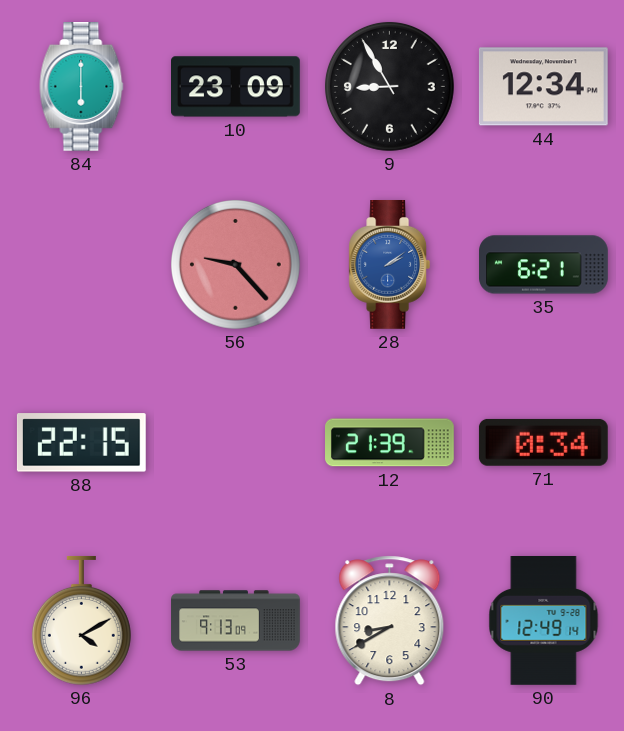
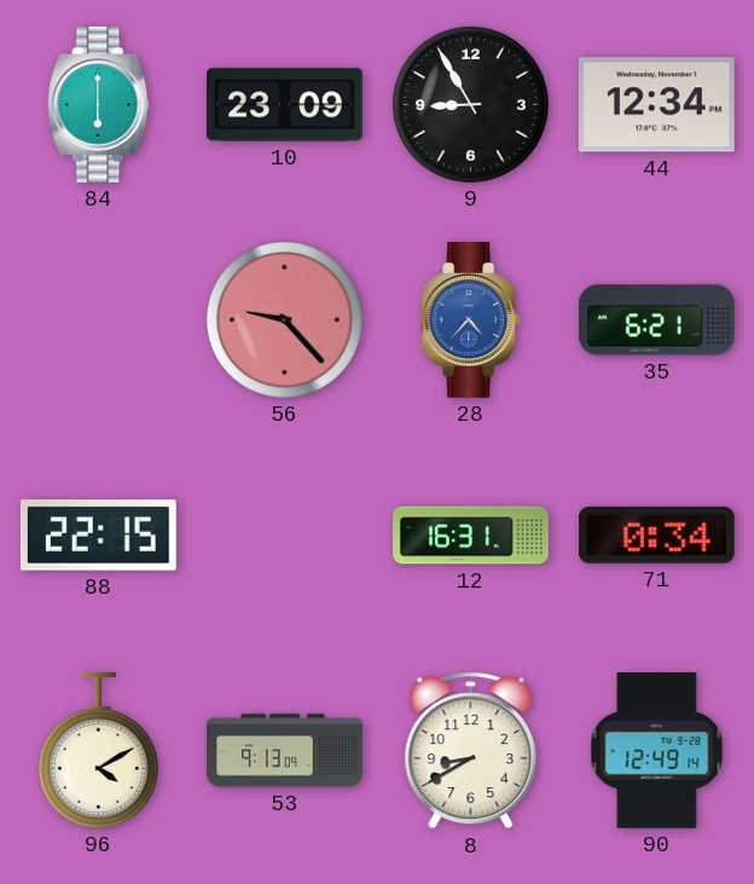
28: 2:09 -> 4:37
12: 21:39 -> 16:31
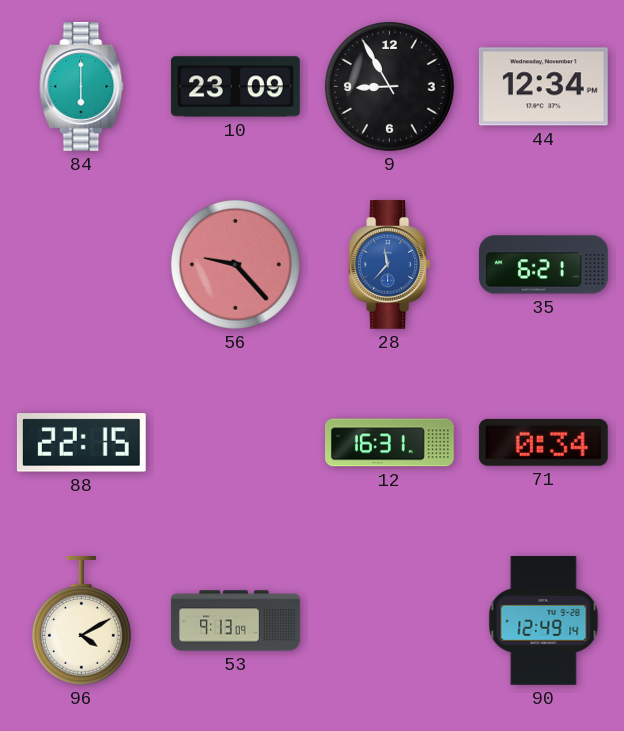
28: 4:37 -> 11:37
8: 8:40 -> none
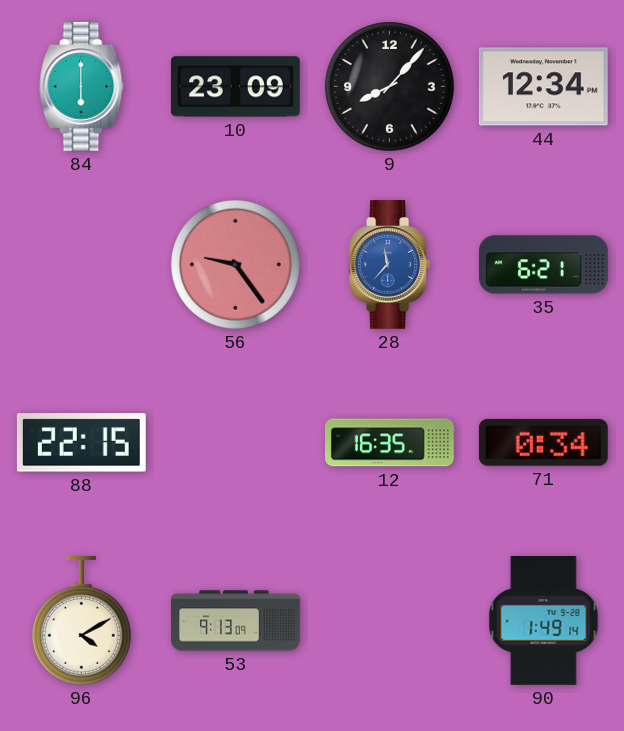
9: 8:55 -> 8:07
56: 9:23 -> 9:24
12: 16:31 -> 16:35
90: 12:49 -> 1:49
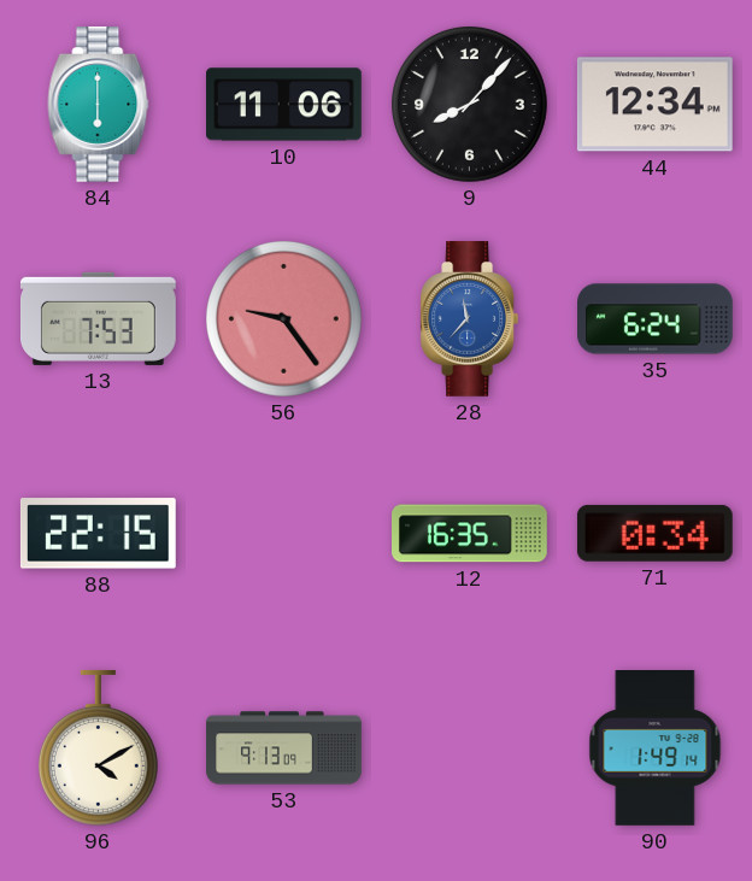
10: 23:09 -> 11:06
13: none -> 7:53
35: 6:21 -> 6:24
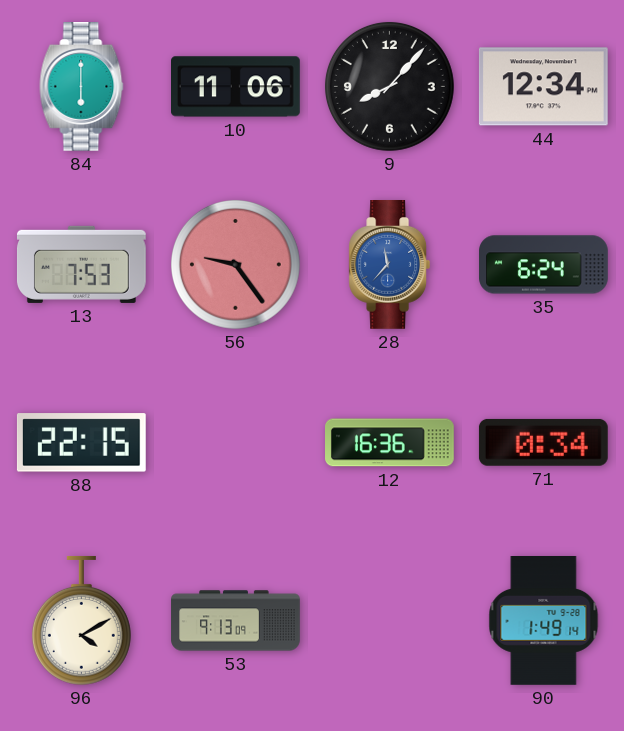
12: 16:35 -> 16:36
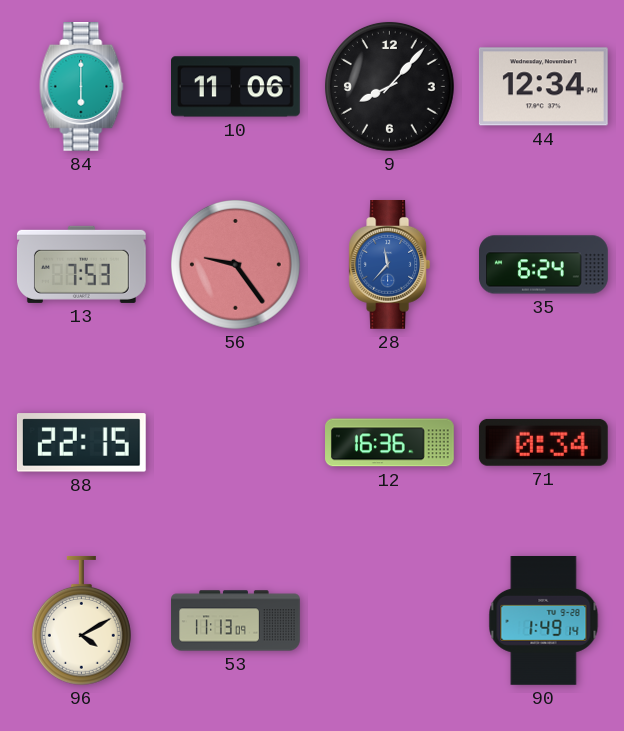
53: 9:13 -> 11:13
